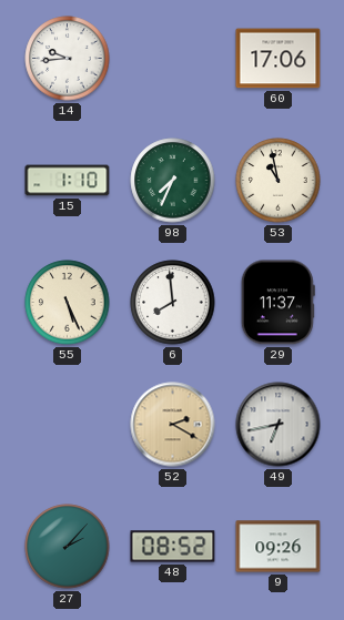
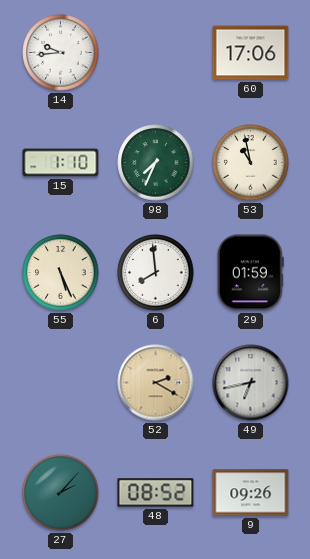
29: 11:37 -> 01:59
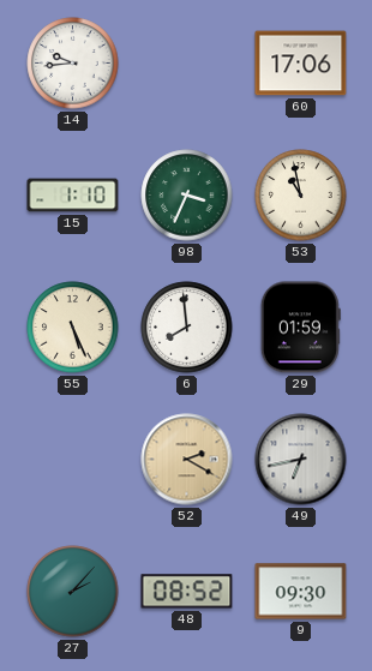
98: 7:34 -> 3:34
9: 09:26 -> 09:30
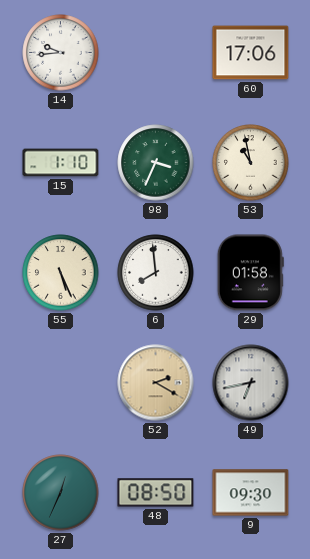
29: 01:59 -> 01:58
27: 2:07 -> 12:34
48: 08:52 -> 08:50
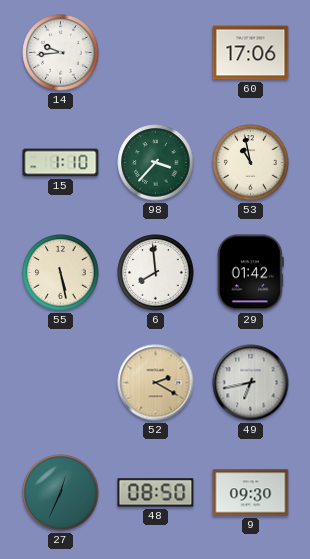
98: 3:34 -> 3:37
55: 5:26 -> 5:28
29: 01:58 -> 01:42
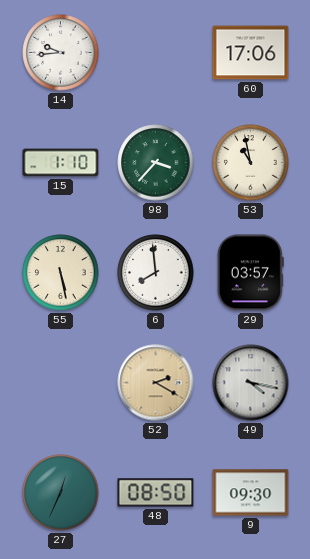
29: 01:42 -> 03:57
49: 6:43 -> 4:17
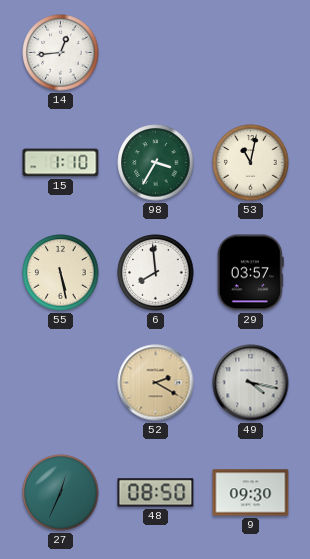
14: 9:44 -> 12:44
60: 17:06 -> none
98: 3:37 -> 3:35
53: 10:58 -> 11:02
